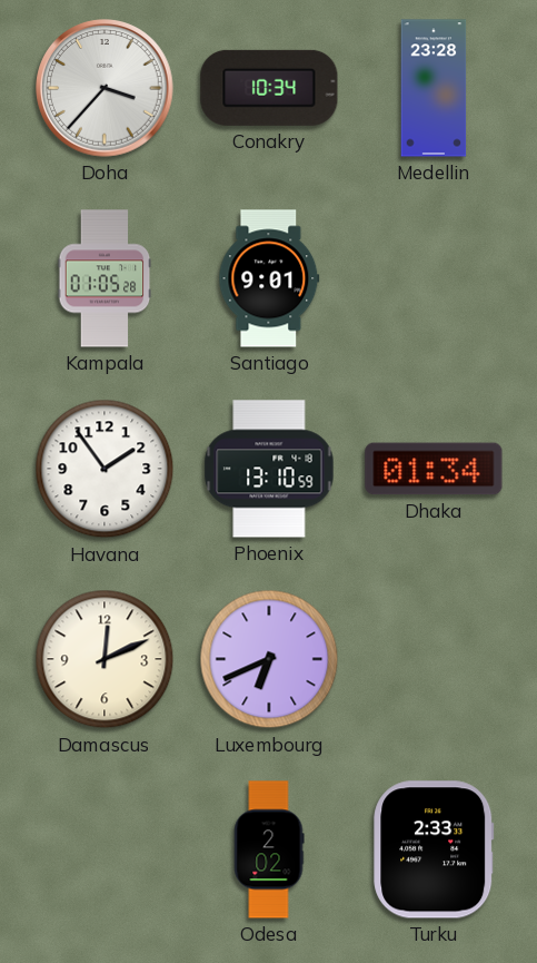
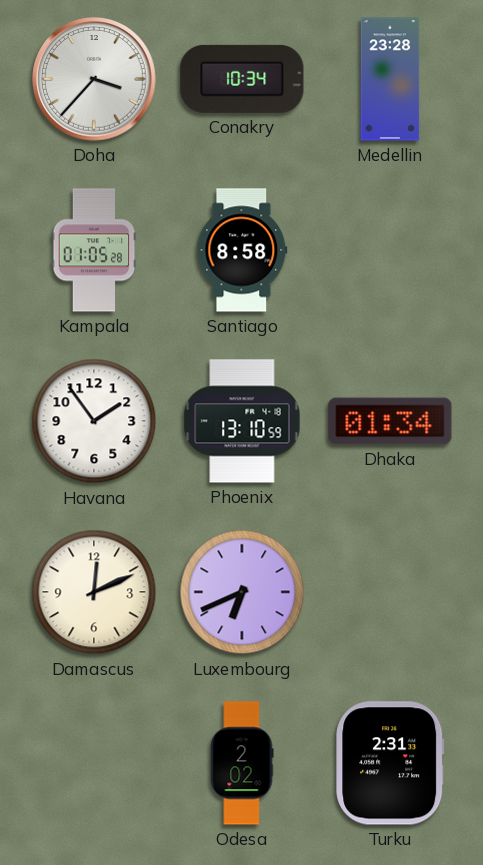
Santiago: 9:01 -> 8:58
Turku: 2:33 -> 2:31
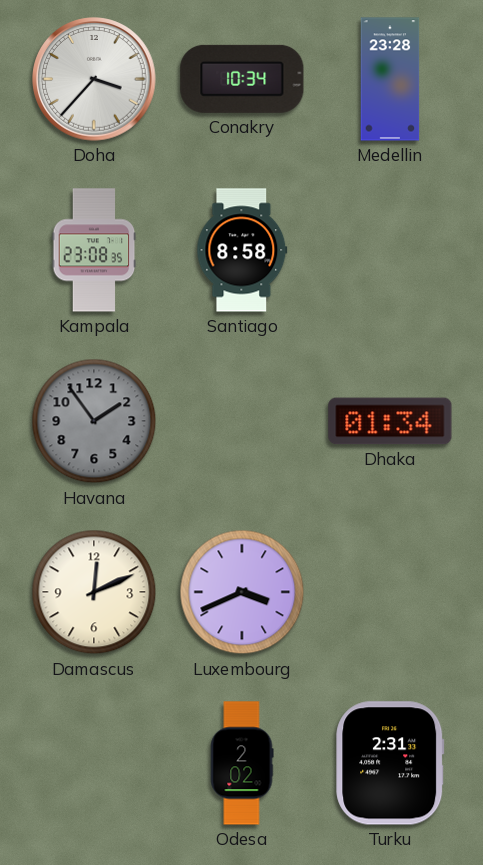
Kampala: 01:05 -> 23:08
Havana dial: white -> grey
Phoenix: 13:10 -> none
Luxembourg: 6:41 -> 3:41
